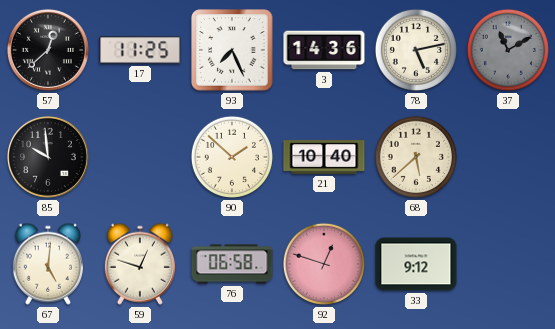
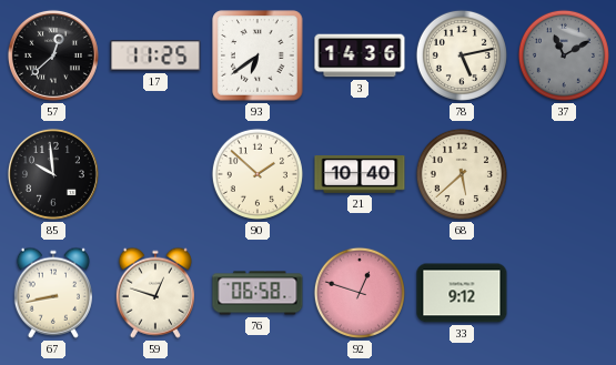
93: 7:26 -> 6:39
67: 5:01 -> 8:43
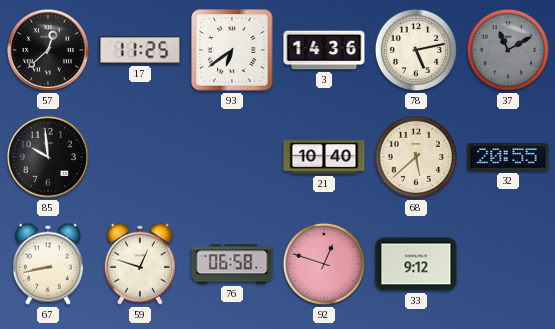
90: 1:52 -> none
32: none -> 20:55
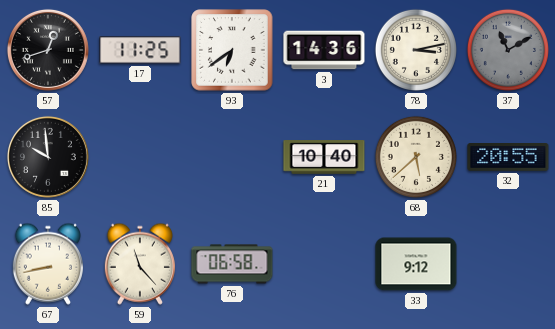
57: 12:38 -> 12:42
78: 5:13 -> 3:13
59: 12:48 -> 11:23
92: 12:48 -> none
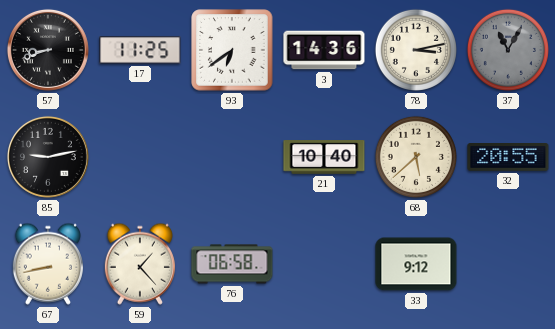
57: 12:42 -> 8:42
37: 11:10 -> 11:05
85: 9:59 -> 9:13
59: 11:23 -> 1:23
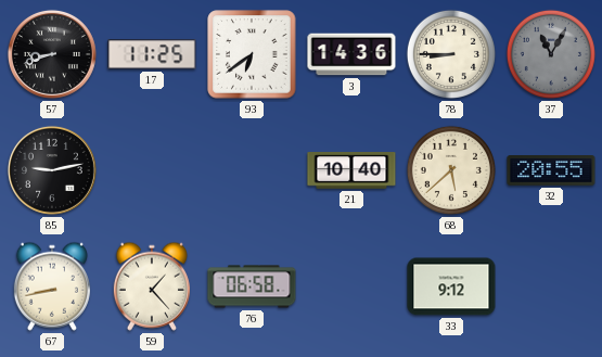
78: 3:13 -> 8:45
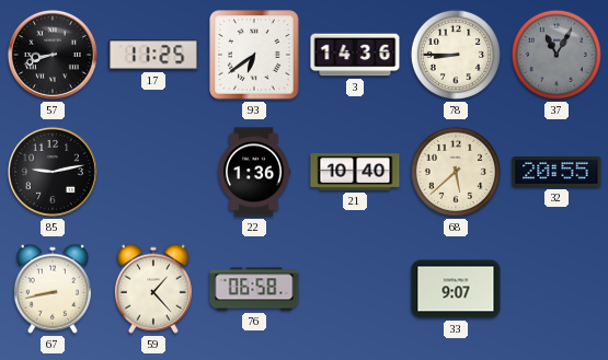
22: none -> 1:36
33: 9:12 -> 9:07
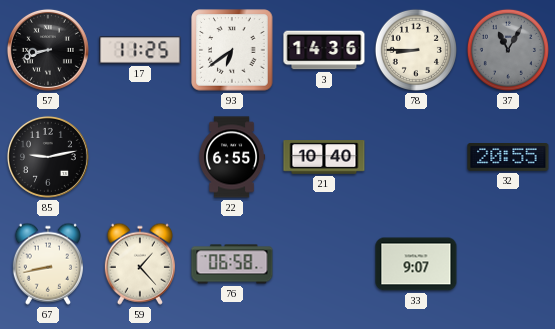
22: 1:36 -> 6:55
68: 5:38 -> none
